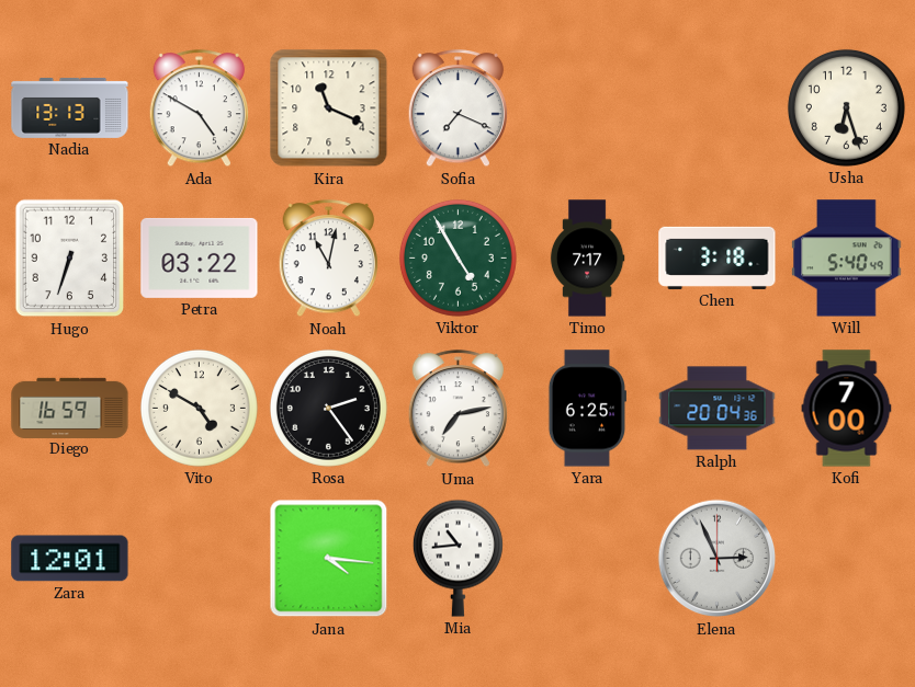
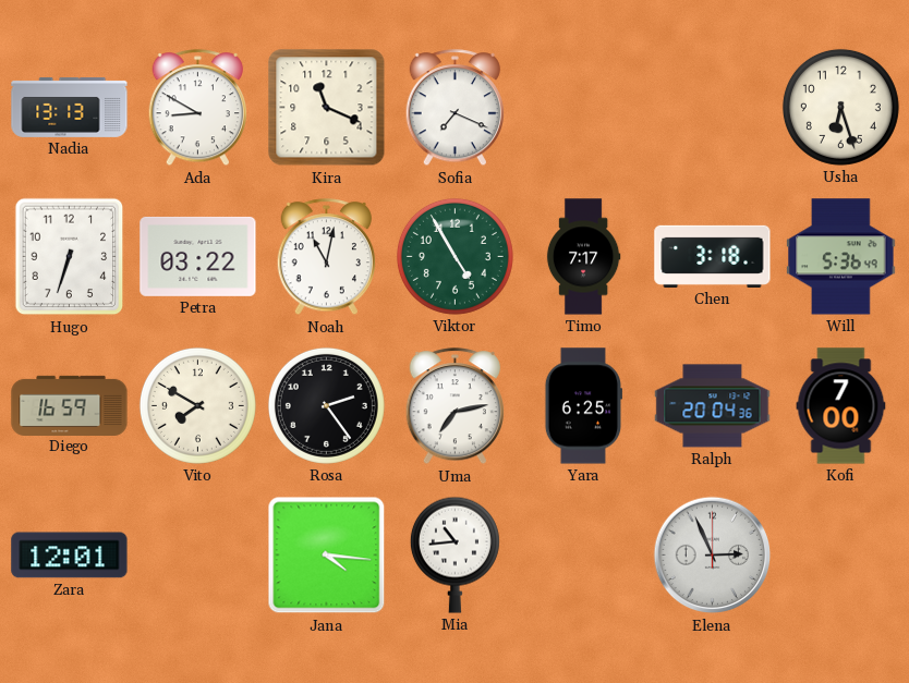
Ada: 4:50 -> 8:50
Will: 5:40 -> 5:36
Vito: 4:50 -> 7:50
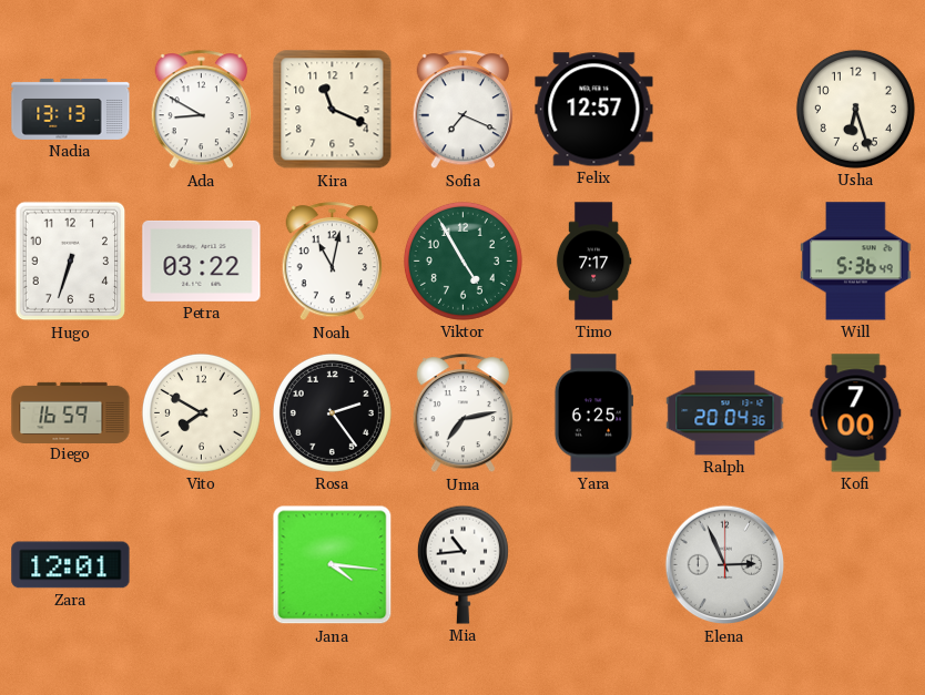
Felix: none -> 12:57
Chen: 3:18 -> none
